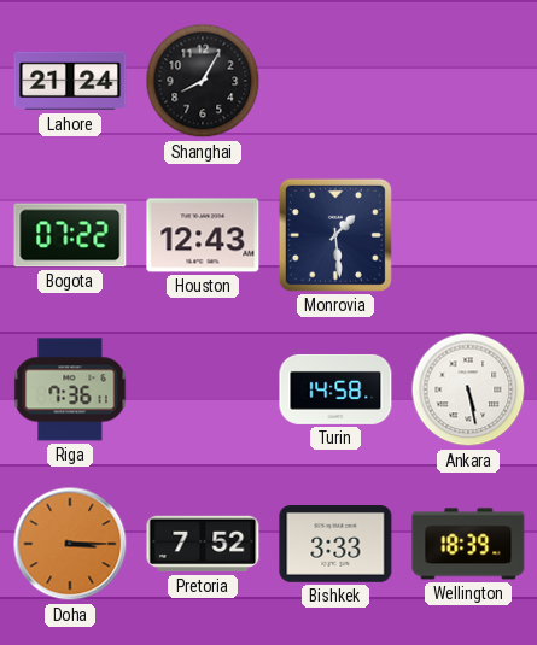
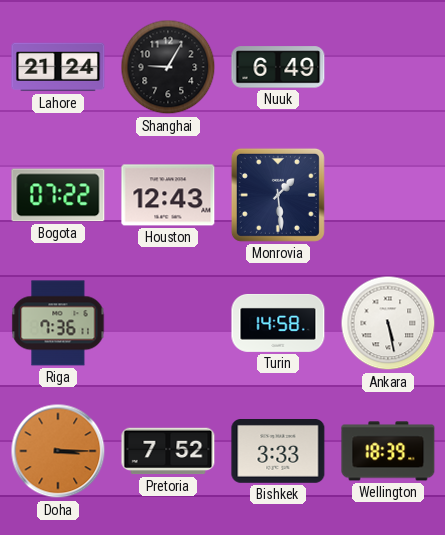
Shanghai: 8:05 -> 9:05
Nuuk: none -> 6:49
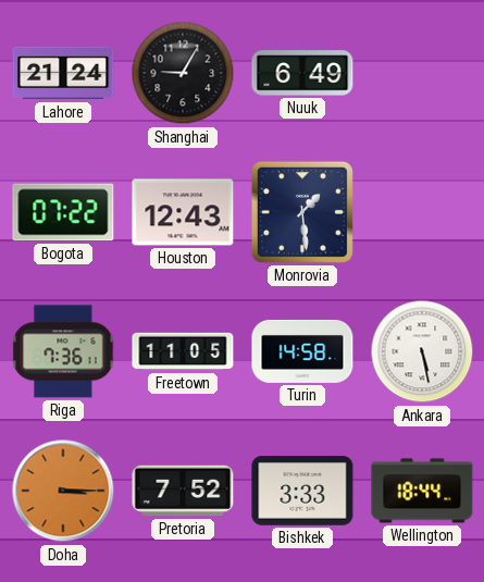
Freetown: none -> 11:05
Wellington: 18:39 -> 18:44
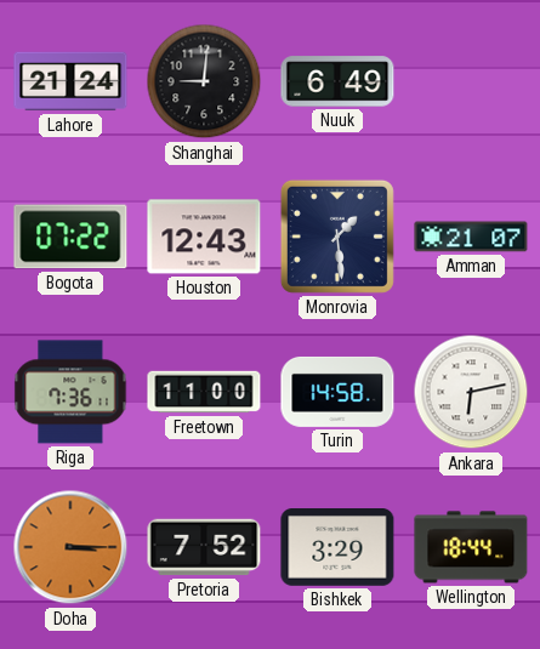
Shanghai: 9:05 -> 9:01
Amman: none -> 21:07
Freetown: 11:05 -> 11:00
Ankara: 5:28 -> 6:13
Bishkek: 3:33 -> 3:29
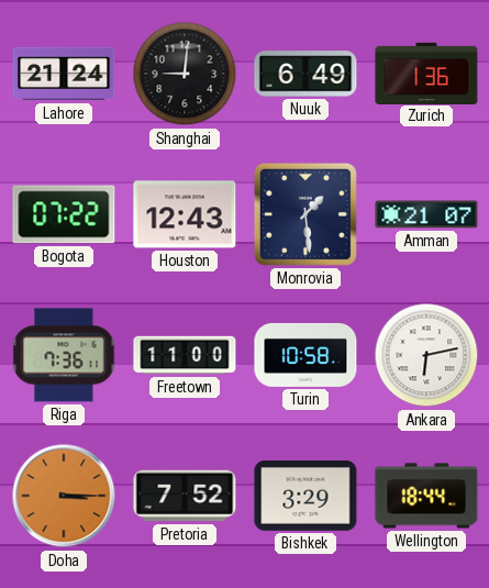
Zurich: none -> 1:36
Turin: 14:58 -> 10:58
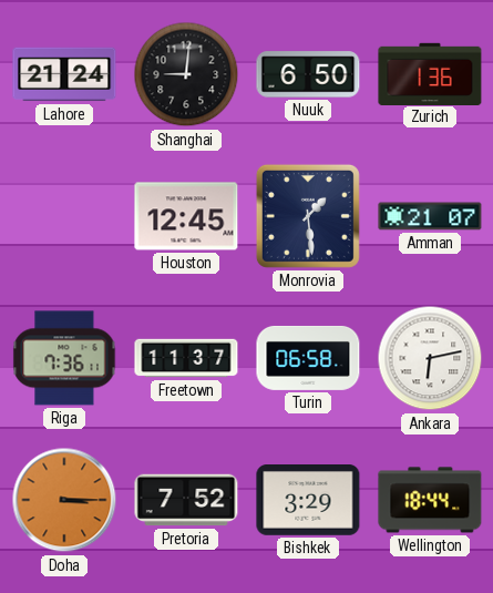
Nuuk: 6:49 -> 6:50
Bogota: 07:22 -> none
Houston: 12:43 -> 12:45
Freetown: 11:00 -> 11:37
Turin: 10:58 -> 06:58
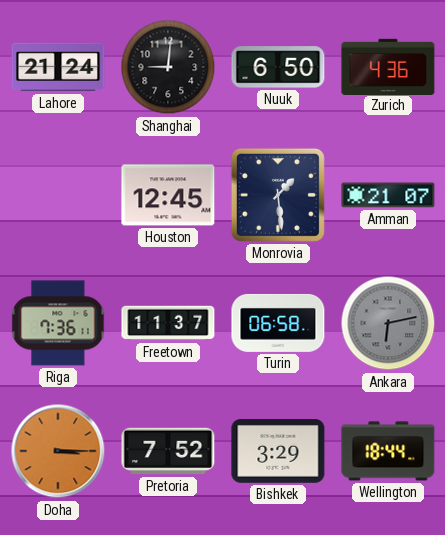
Zurich: 1:36 -> 4:36
Ankara dial: white -> grey
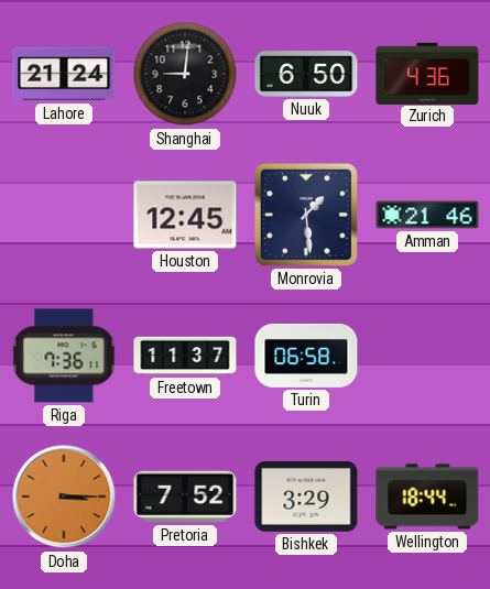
Amman: 21:07 -> 21:46
Ankara: 6:13 -> none
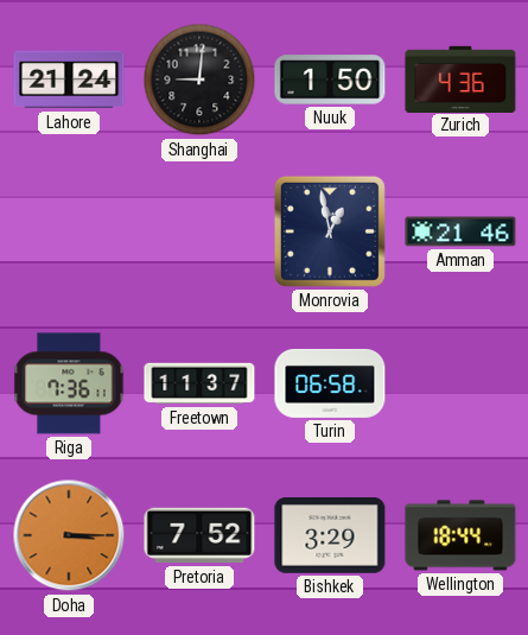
Nuuk: 6:50 -> 1:50
Houston: 12:45 -> none
Monrovia: 1:29 -> 12:58
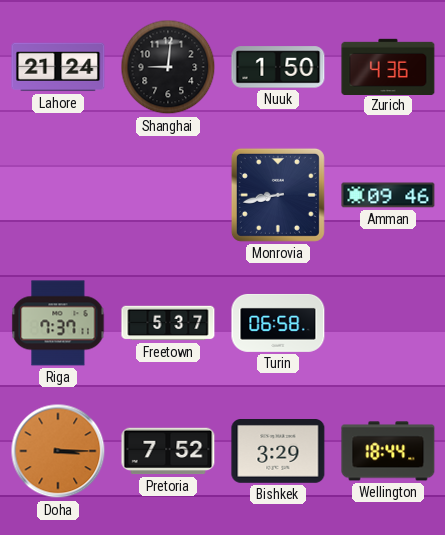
Monrovia: 12:58 -> 8:43
Amman: 21:46 -> 09:46
Riga: 7:36 -> 7:37
Freetown: 11:37 -> 5:37
